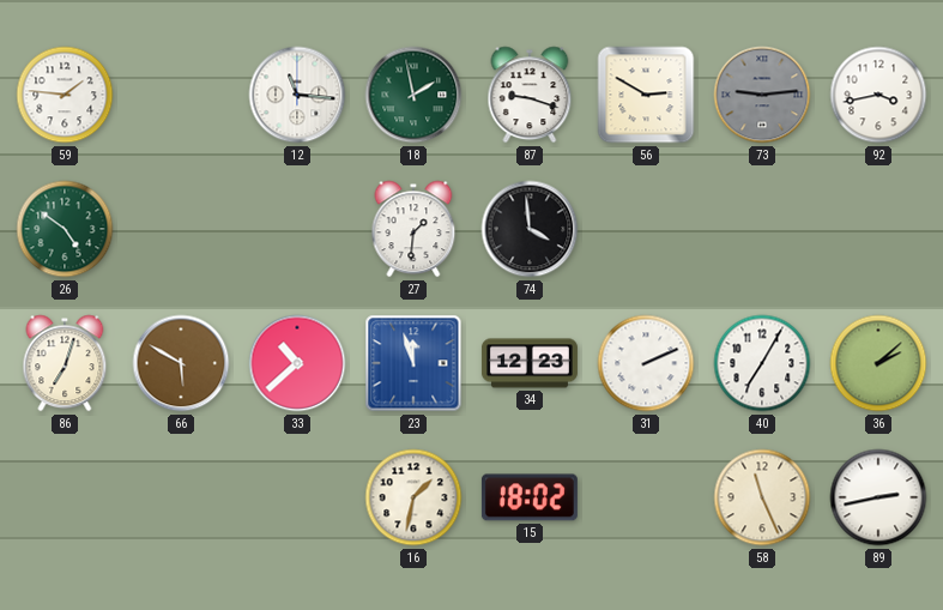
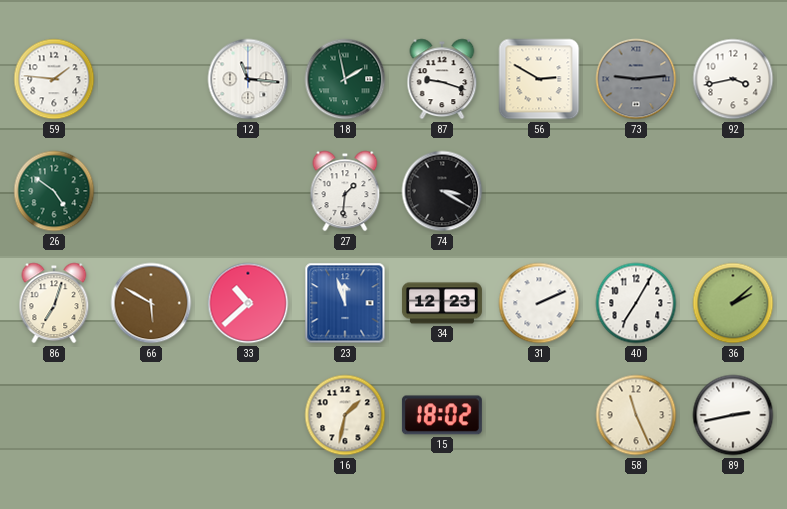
74: 3:59 -> 3:20
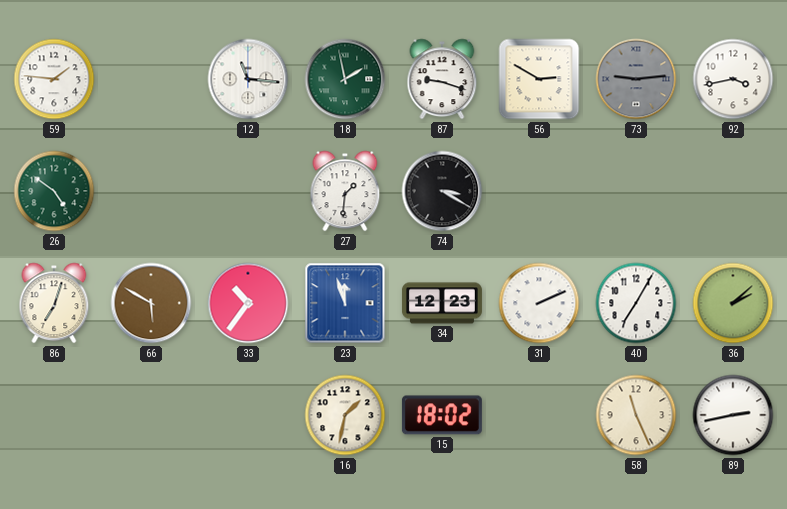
33: 10:38 -> 10:36
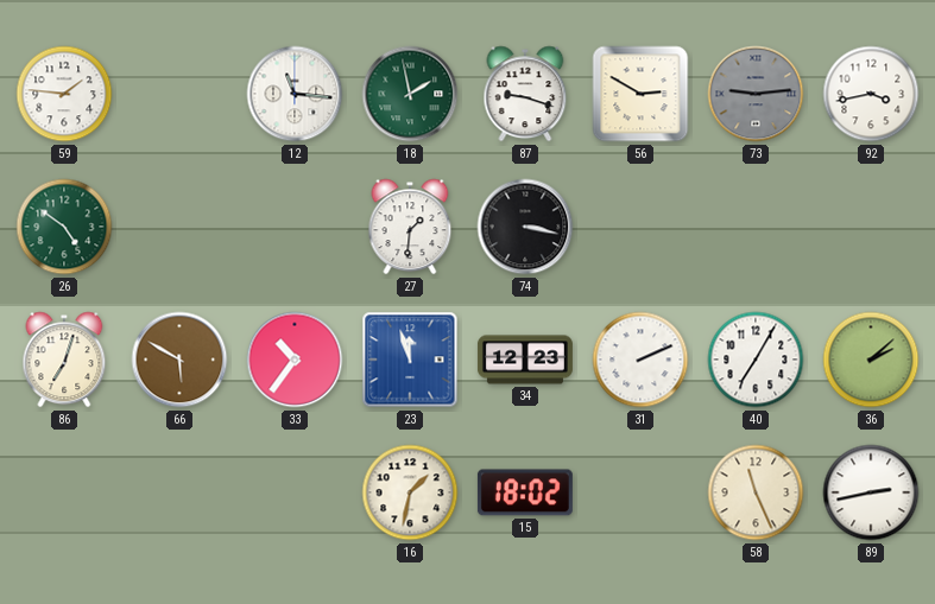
74: 3:20 -> 3:17
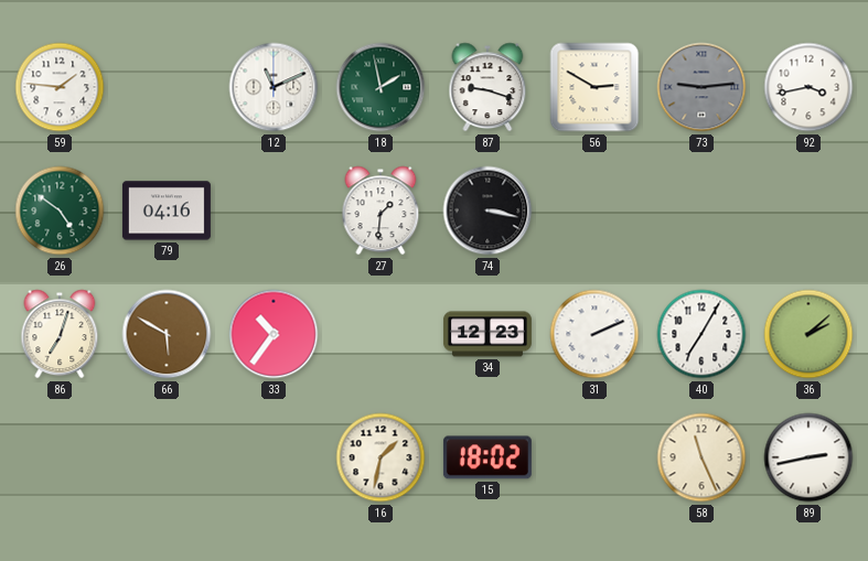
12: 11:16 -> 11:11
79: none -> 04:16
23: 11:57 -> none
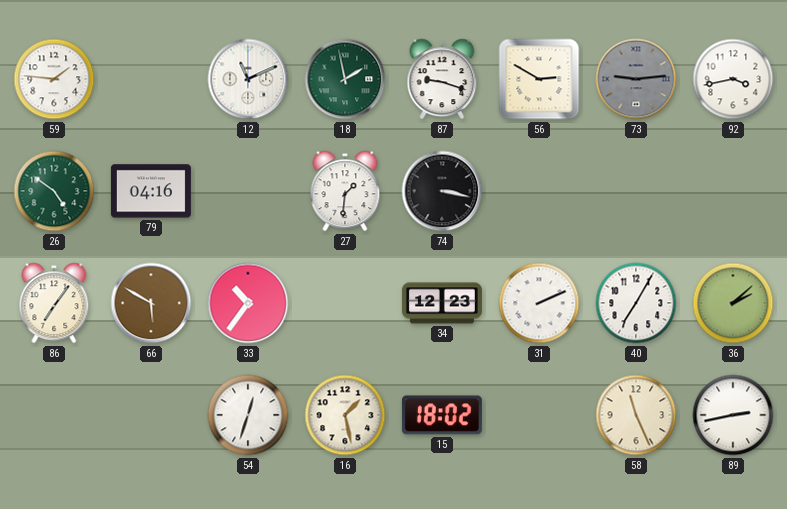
86: 7:03 -> 7:06
54: none -> 12:33
16: 1:32 -> 1:28
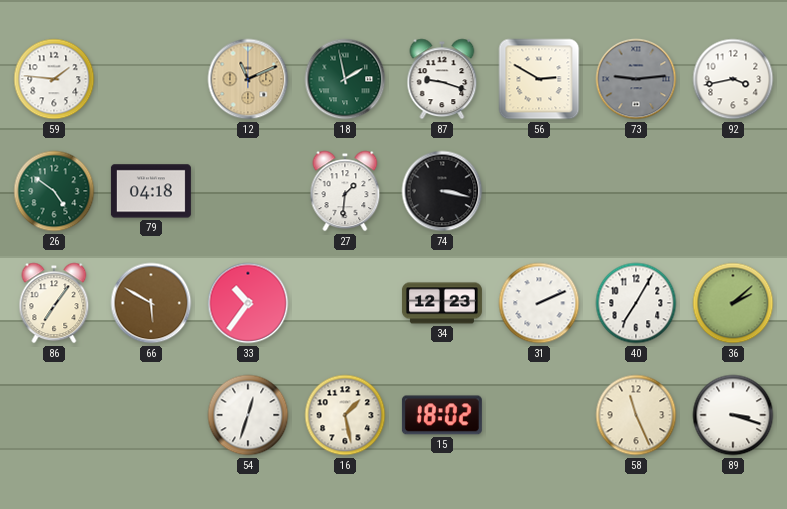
12 dial: white -> champagne
79: 04:16 -> 04:18
89: 2:43 -> 3:18
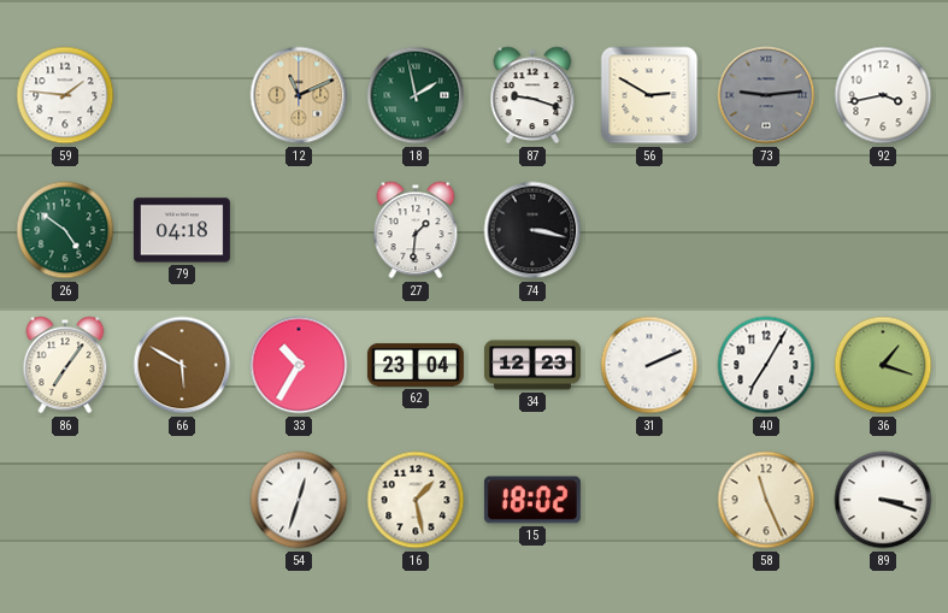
33: 10:36 -> 10:35
62: none -> 23:04
36: 2:08 -> 1:18
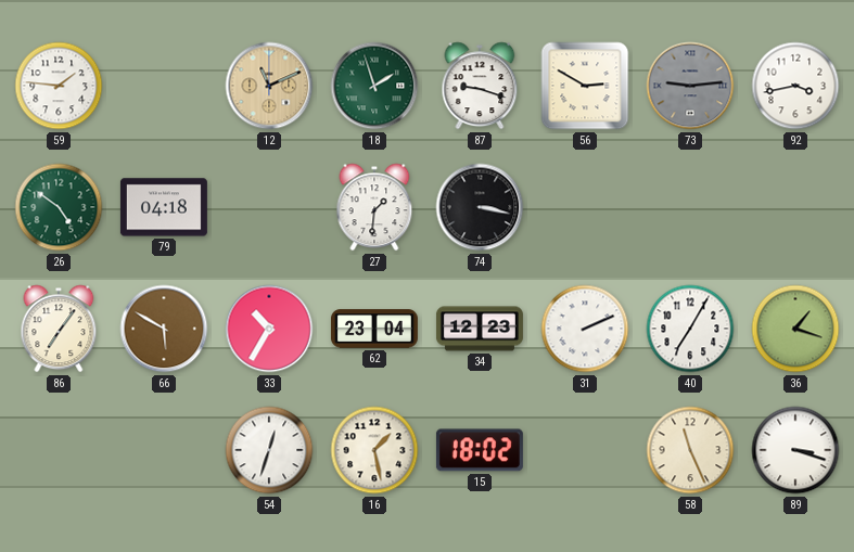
18: 1:58 -> 1:57
